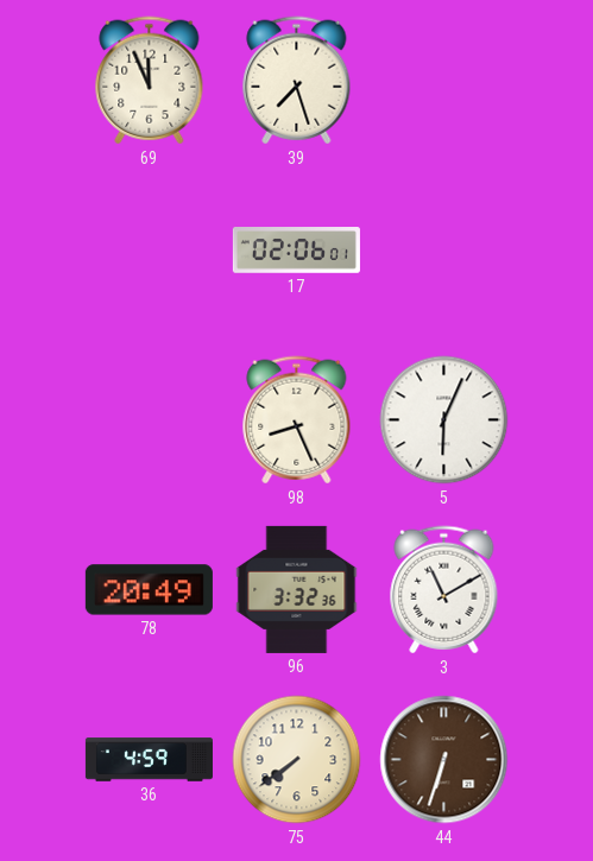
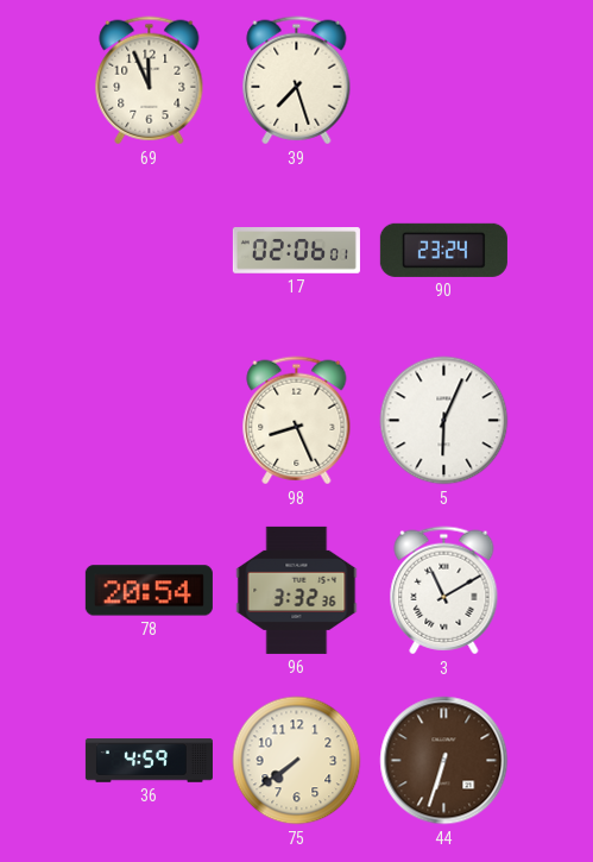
90: none -> 23:24
78: 20:49 -> 20:54
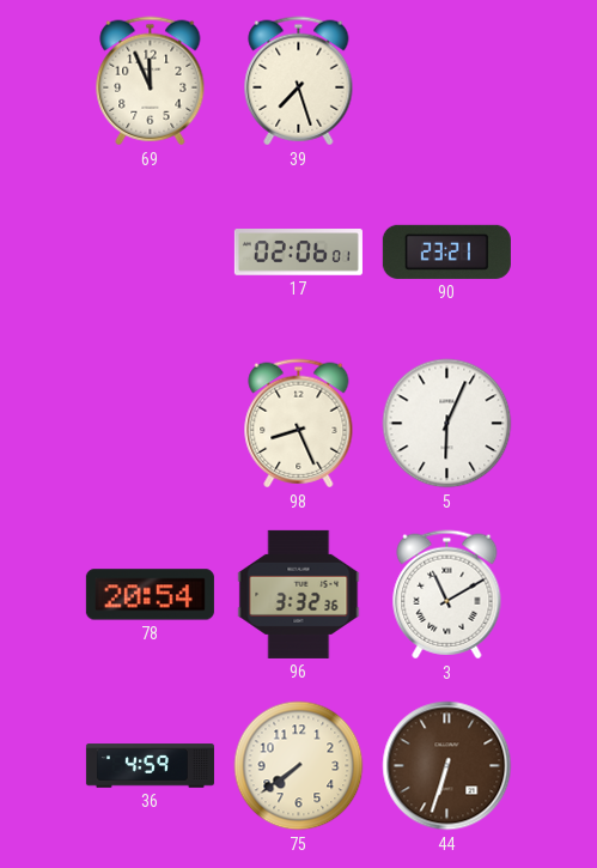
90: 23:24 -> 23:21
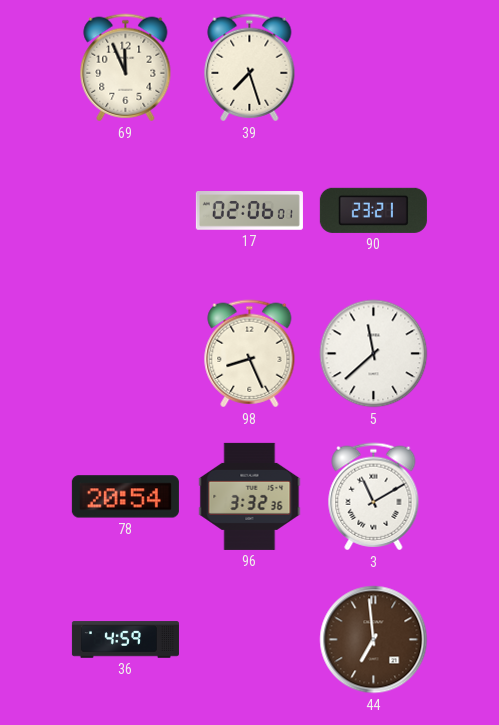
5: 6:04 -> 11:38
75: 7:39 -> none
44: 6:33 -> 6:59
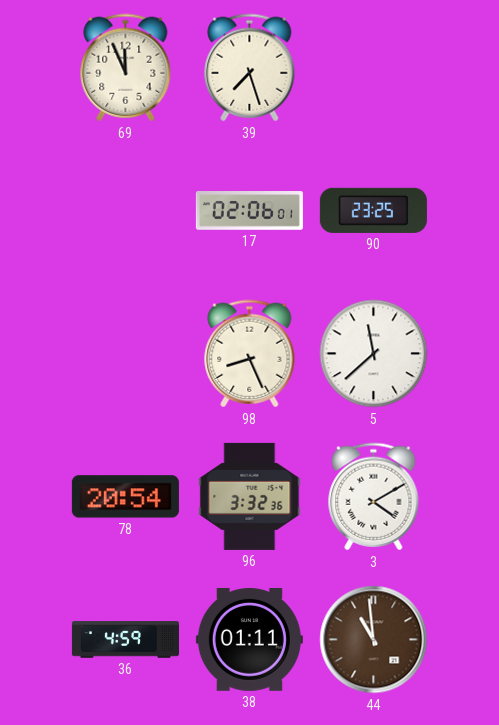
90: 23:21 -> 23:25
3: 11:10 -> 4:10
38: none -> 01:11
44: 6:59 -> 10:59
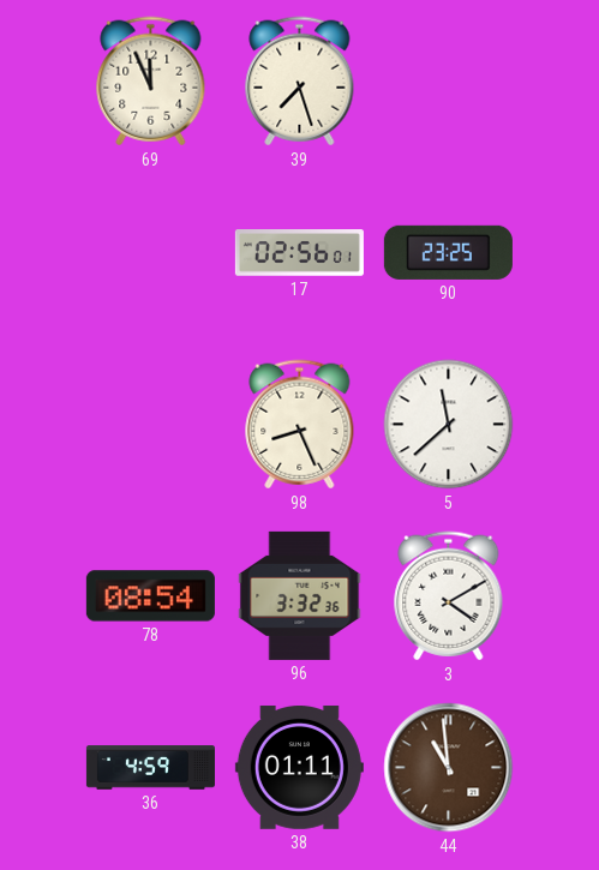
17: 02:06 -> 02:56
78: 20:54 -> 08:54
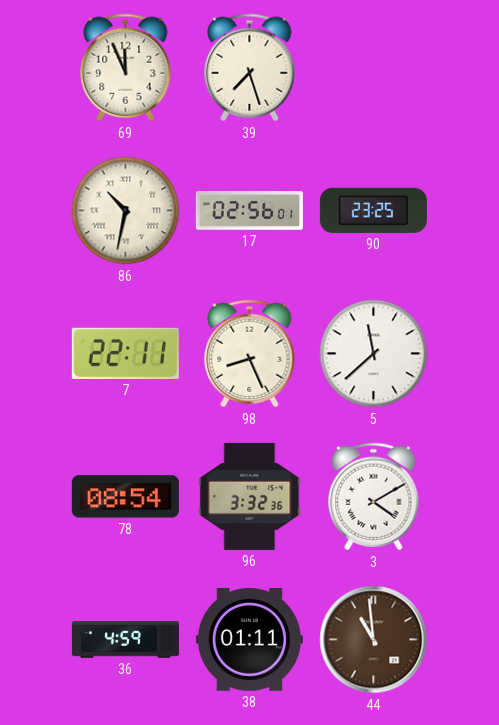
86: none -> 10:32
7: none -> 22:11
